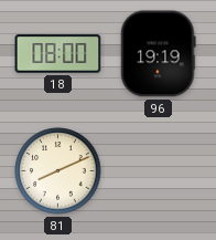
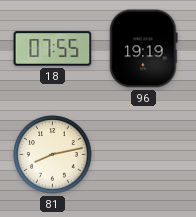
18: 08:00 -> 07:55
81: 8:11 -> 8:13
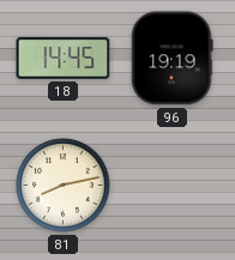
18: 07:55 -> 14:45
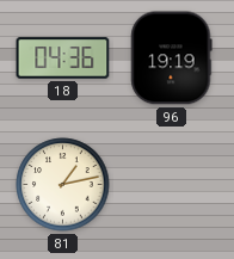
18: 14:45 -> 04:36
81: 8:13 -> 1:13
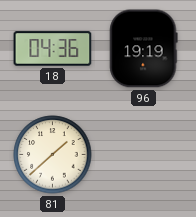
81: 1:13 -> 1:38
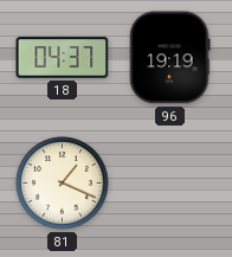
18: 04:36 -> 04:37
81: 1:38 -> 1:19
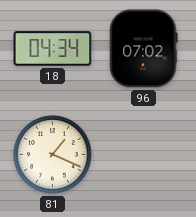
18: 04:37 -> 04:34
96: 19:19 -> 07:02
